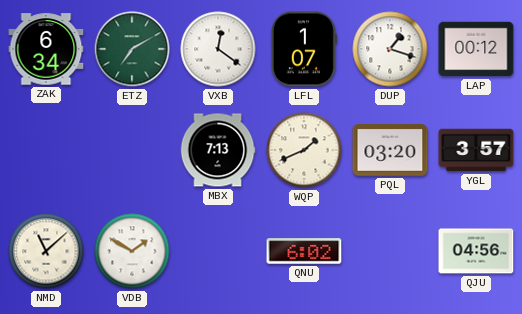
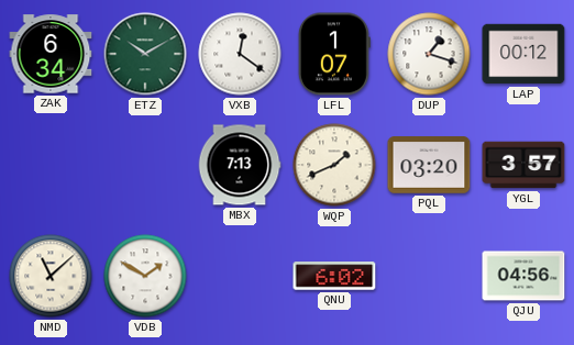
ETZ: 7:10 -> 10:10
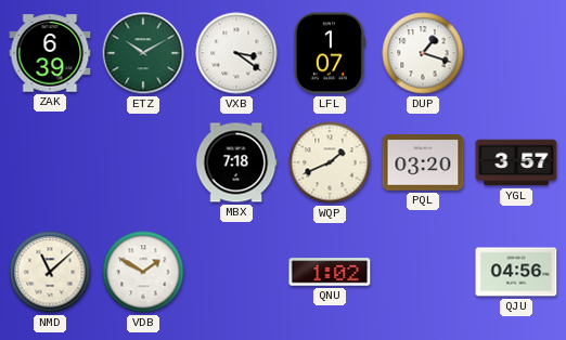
ZAK: 6:34 -> 6:39
VXB: 12:21 -> 3:21
LAP: 00:12 -> none
MBX: 7:13 -> 7:18
QNU: 6:02 -> 1:02
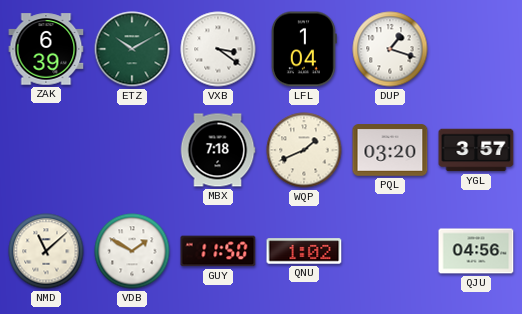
LFL: 1:07 -> 1:04
GUY: none -> 11:50
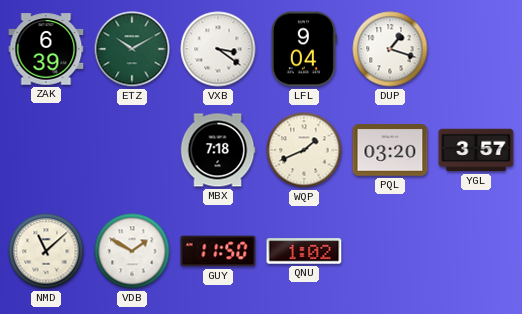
LFL: 1:04 -> 9:04
QJU: 04:56 -> none
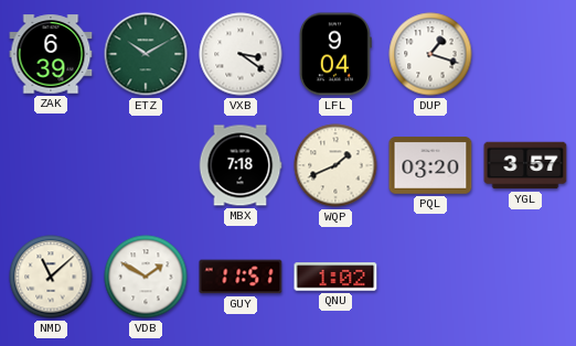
GUY: 11:50 -> 11:51
